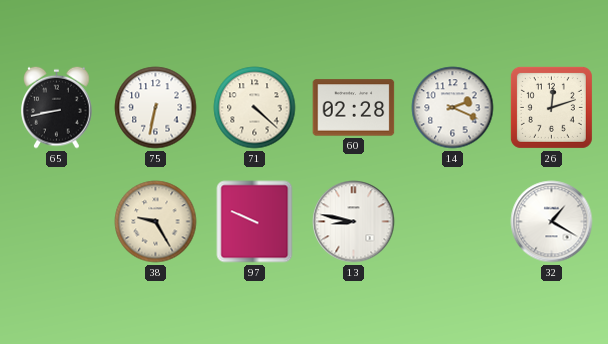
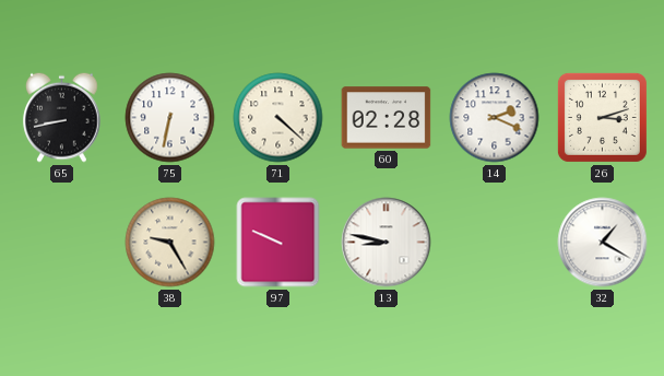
26: 12:12 -> 3:12
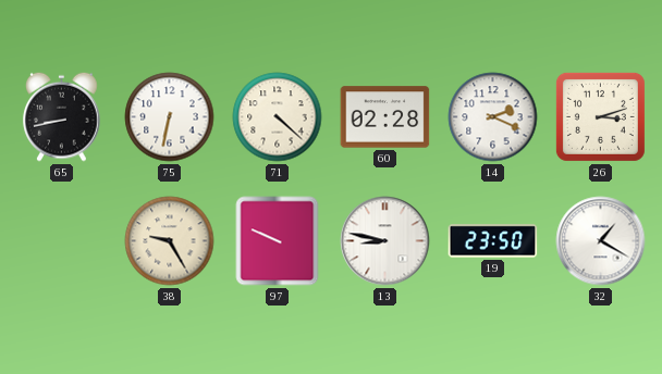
19: none -> 23:50
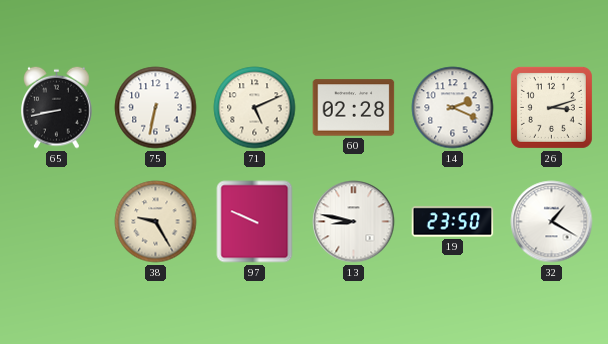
71: 4:22 -> 5:11
